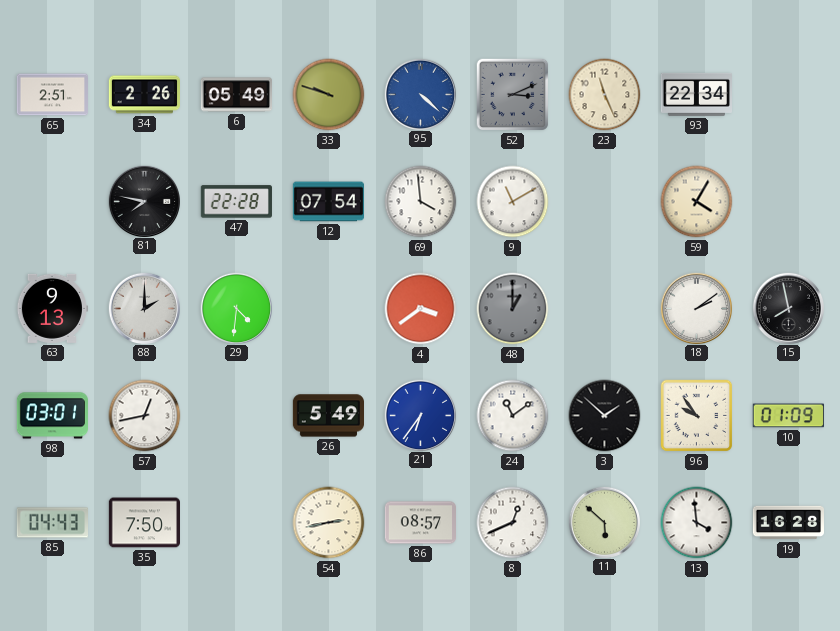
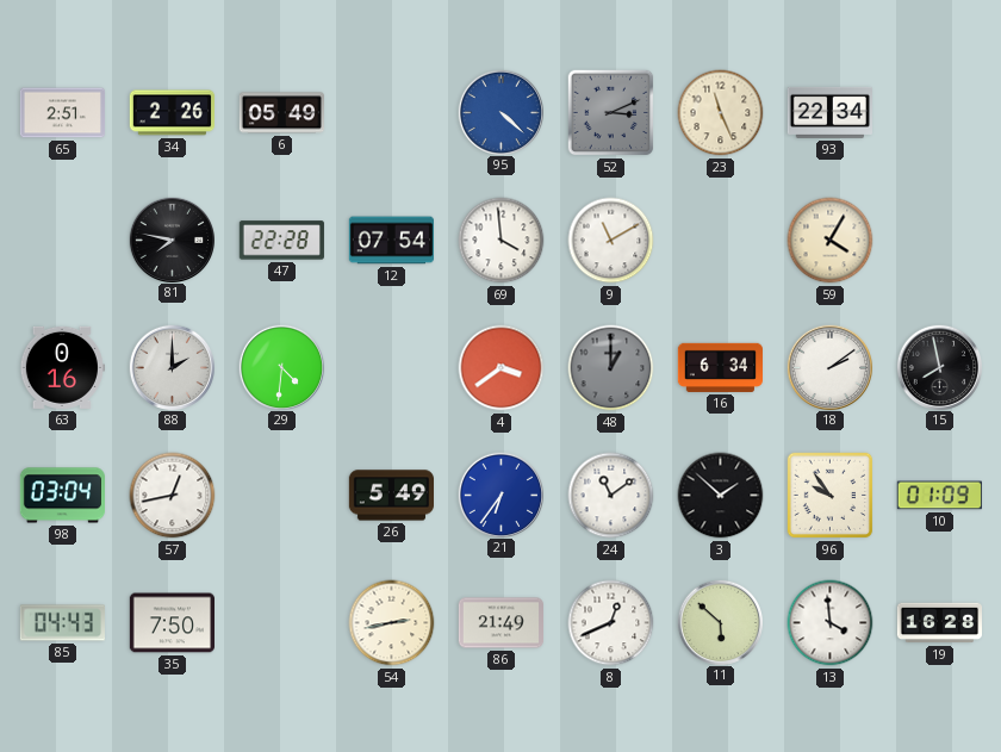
33: 9:48 -> none
63: 9:13 -> 0:16
16: none -> 6:34
98: 03:01 -> 03:04
86: 08:57 -> 21:49
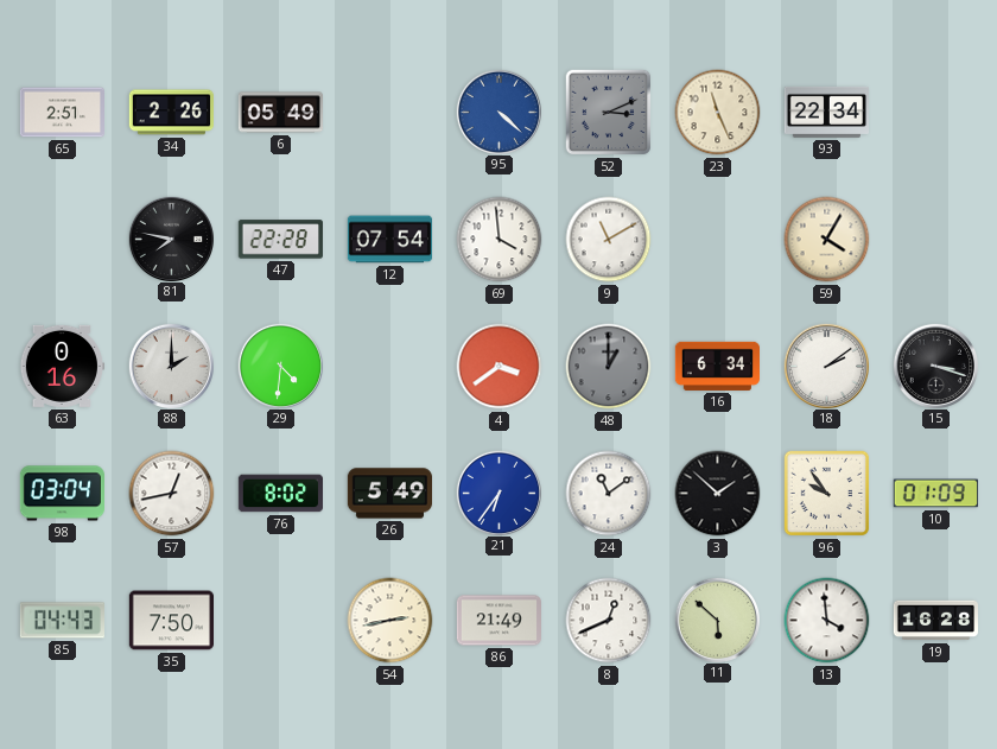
15: 7:58 -> 3:18
76: none -> 8:02
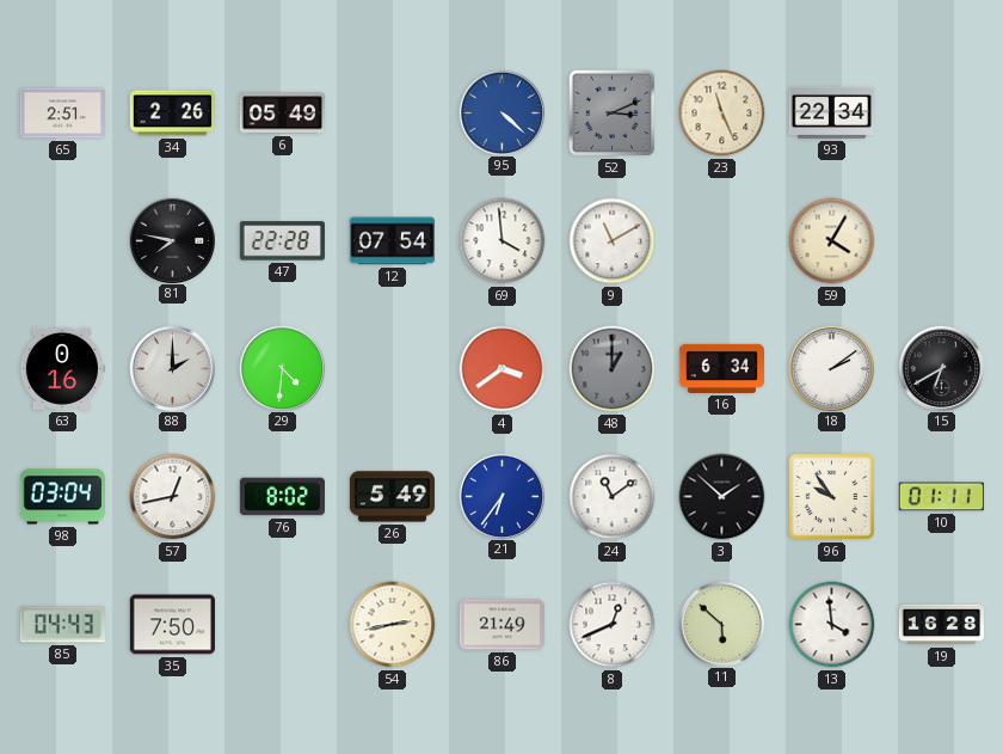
15: 3:18 -> 6:40
10: 01:09 -> 01:11
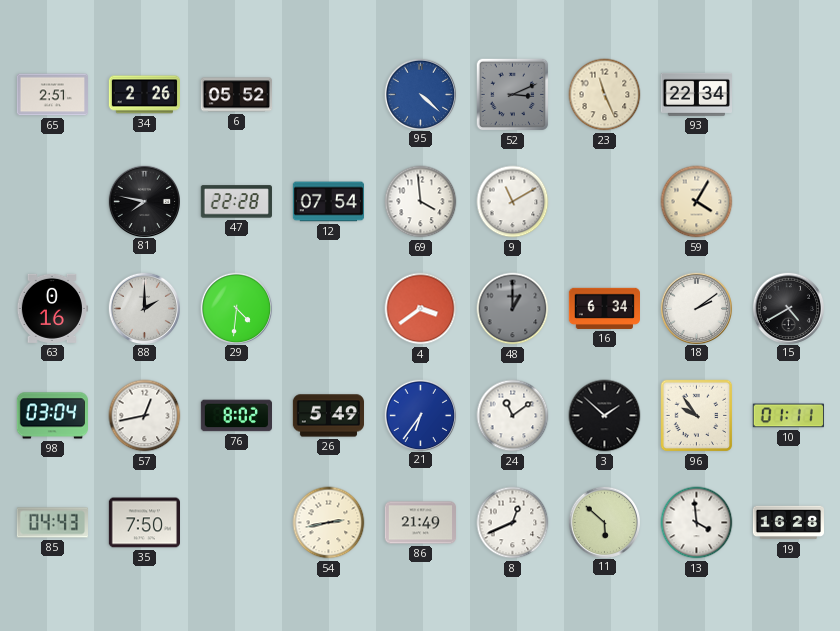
6: 05:49 -> 05:52
15: 6:40 -> 4:40
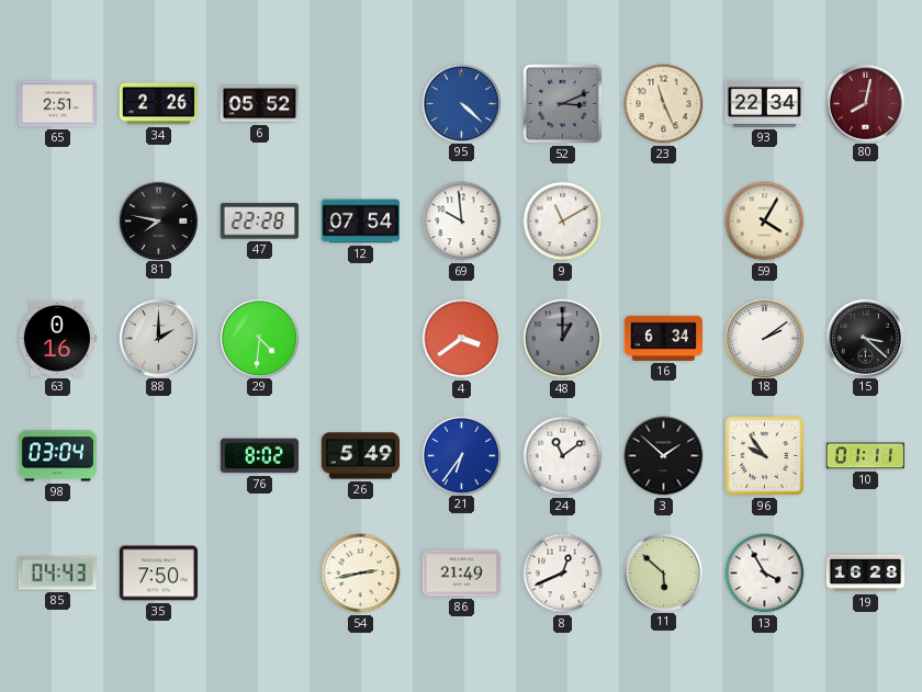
80: none -> 8:02
69: 3:59 -> 9:59
15: 4:40 -> 3:22
57: 12:43 -> none
13: 3:59 -> 3:55
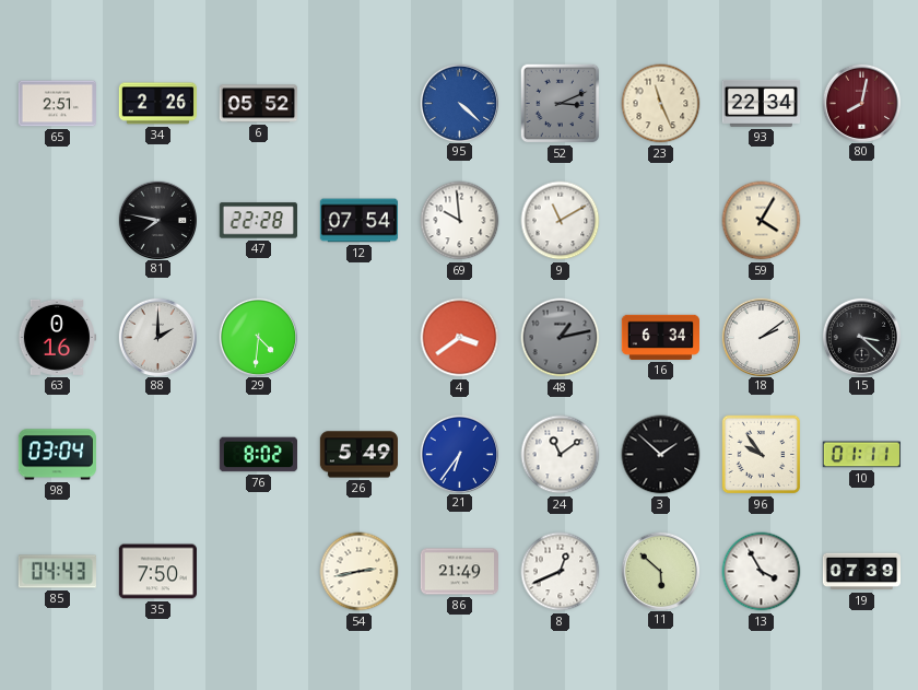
48: 1:00 -> 1:13
19: 16:28 -> 07:39
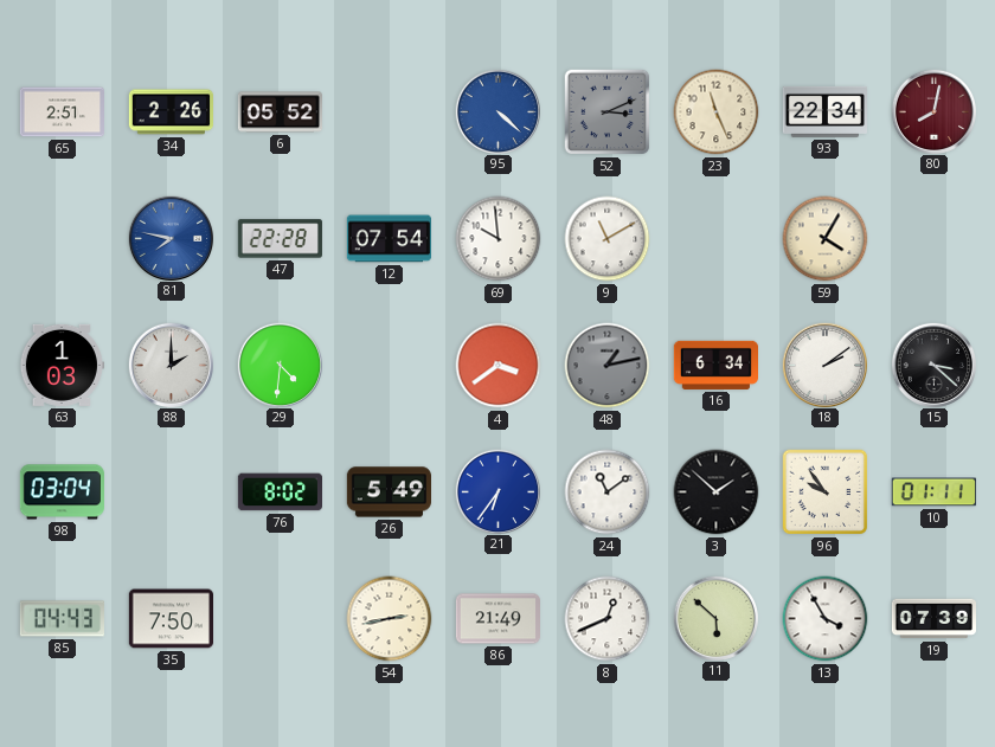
81 dial: black -> blue
63: 0:16 -> 1:03
